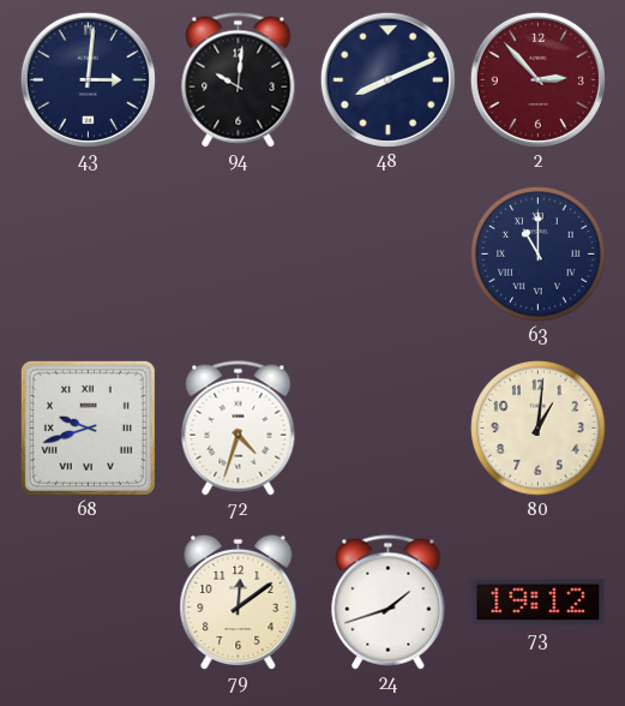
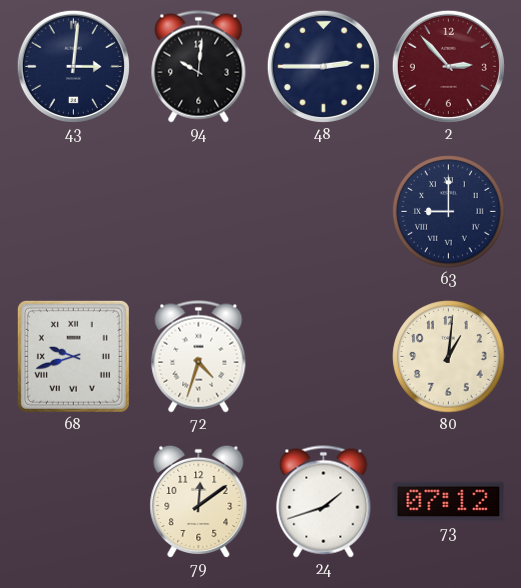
48: 8:11 -> 2:45
63: 11:00 -> 9:00
73: 19:12 -> 07:12
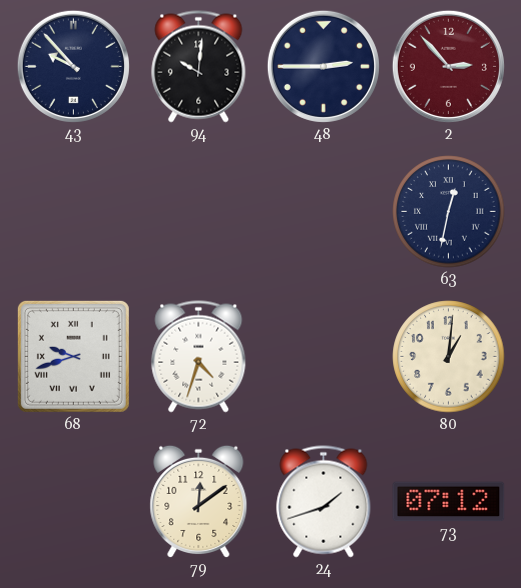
43: 3:01 -> 9:53
63: 9:00 -> 12:32
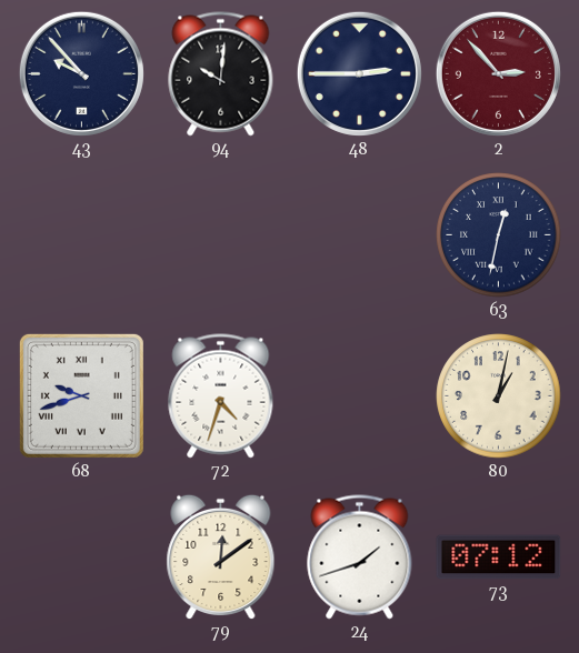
80: 1:01 -> 1:02
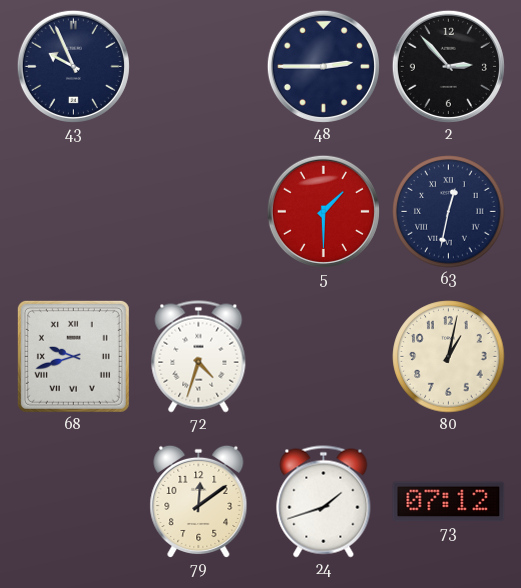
43: 9:53 -> 9:56
94: 10:01 -> none
2 dial: burgundy -> black
5: none -> 1:30
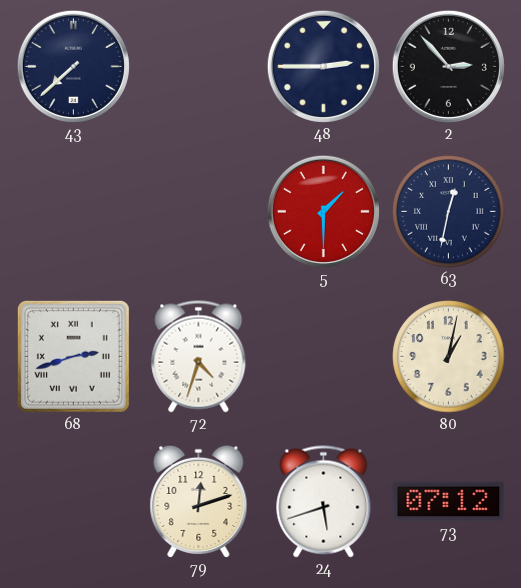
43: 9:56 -> 7:38
68: 9:42 -> 2:42
79: 12:09 -> 12:12
24: 1:42 -> 5:42
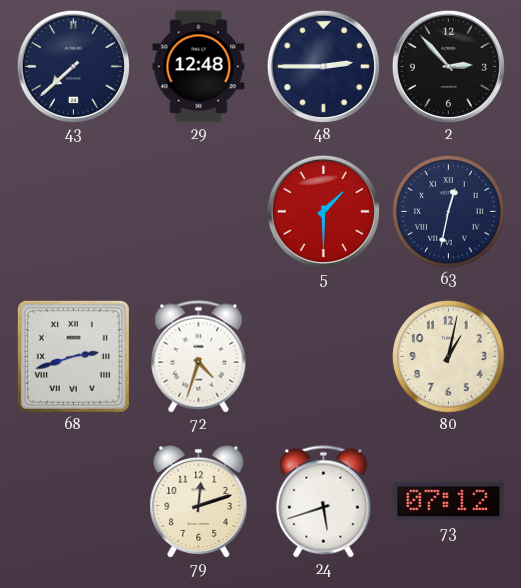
29: none -> 12:48
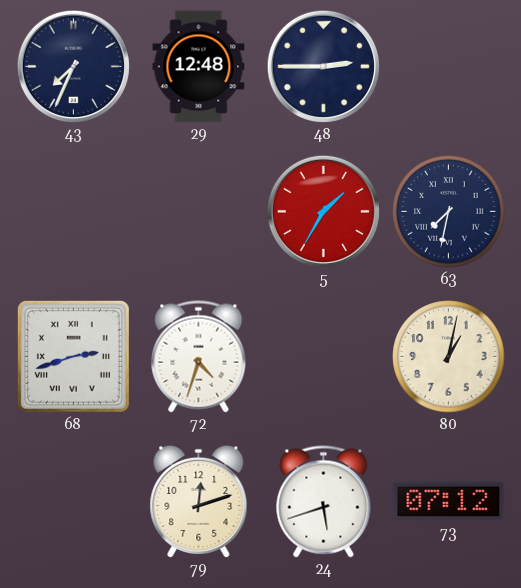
43: 7:38 -> 7:34
2: 2:53 -> none
5: 1:30 -> 1:35
63: 12:32 -> 7:32
